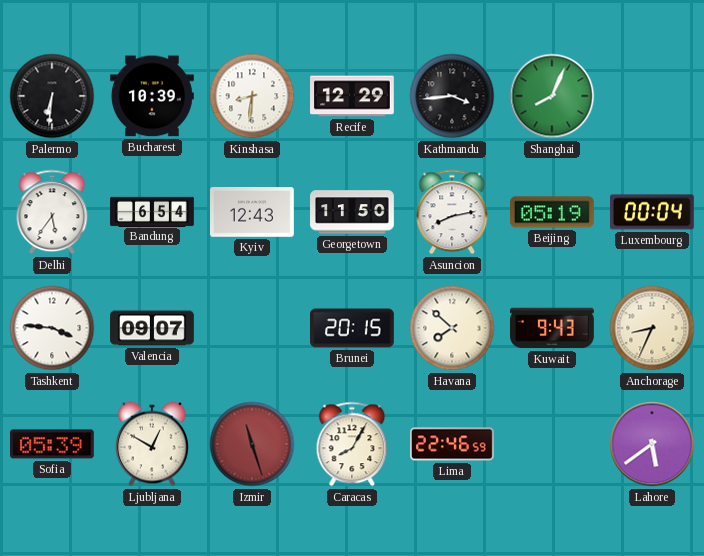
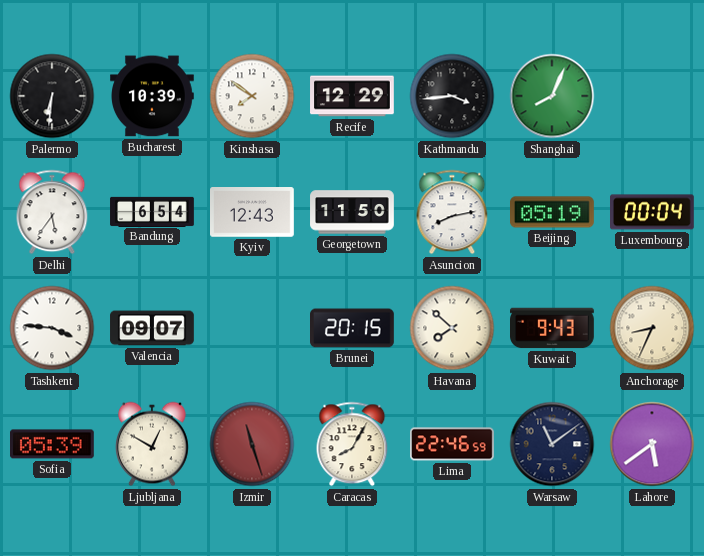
Kinshasa: 8:31 -> 7:51
Warsaw: none -> 11:09
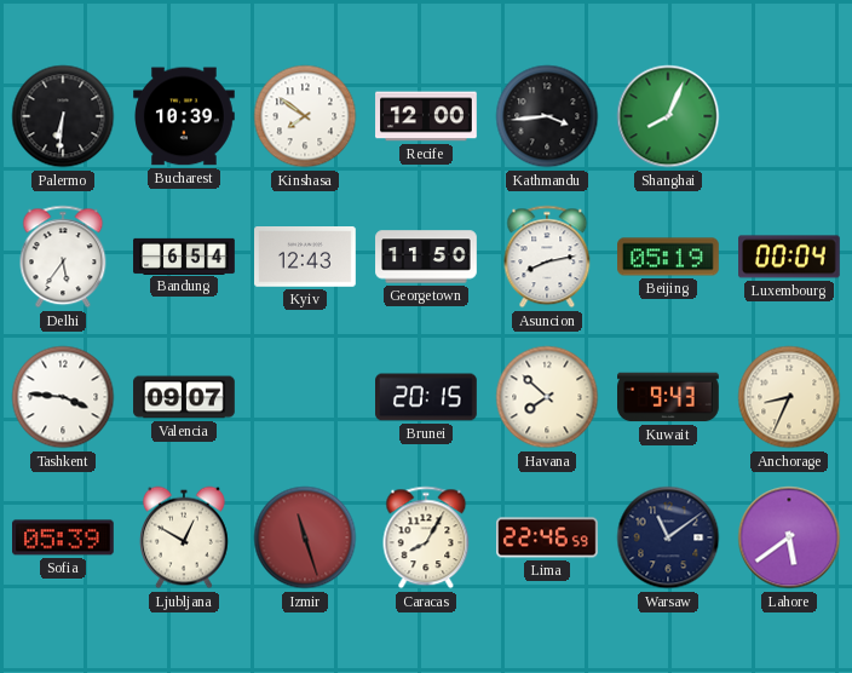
Recife: 12:29 -> 12:00
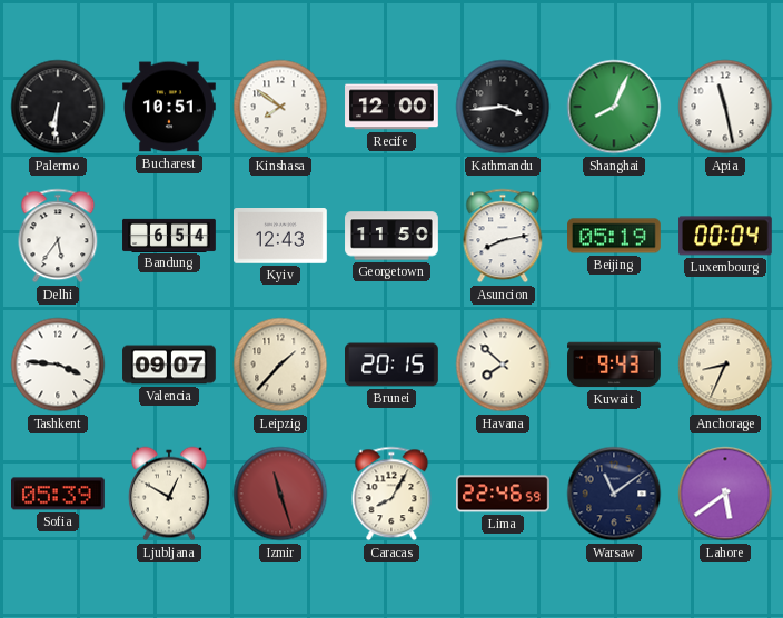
Bucharest: 10:39 -> 10:51
Apia: none -> 11:28
Leipzig: none -> 1:37
